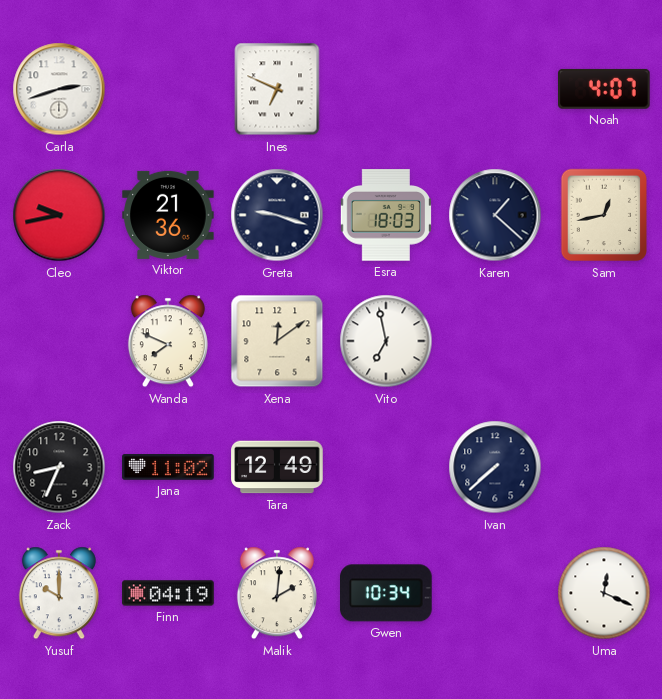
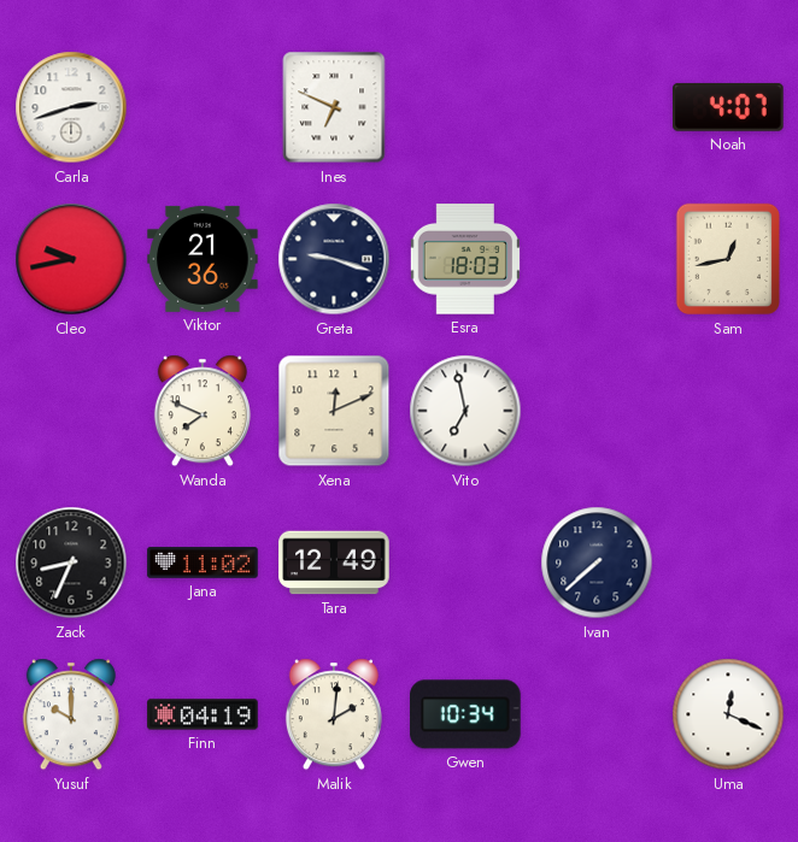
Karen: 1:22 -> none
Xena: 12:09 -> 12:11
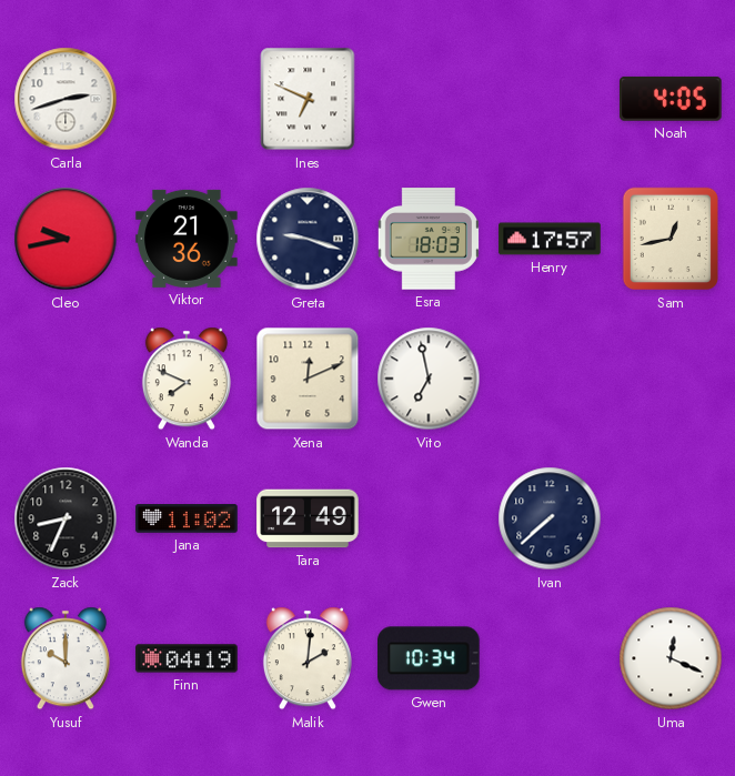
Noah: 4:07 -> 4:05
Henry: none -> 17:57
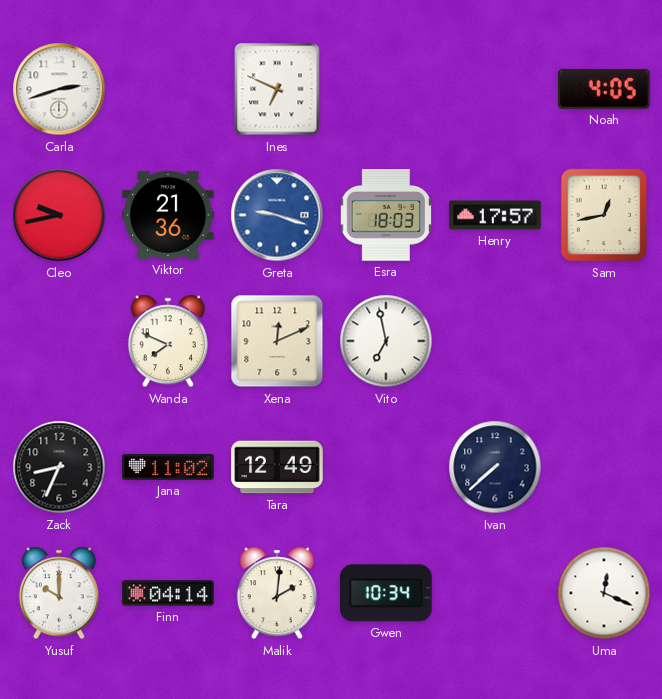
Greta dial: navy -> blue
Finn: 04:19 -> 04:14
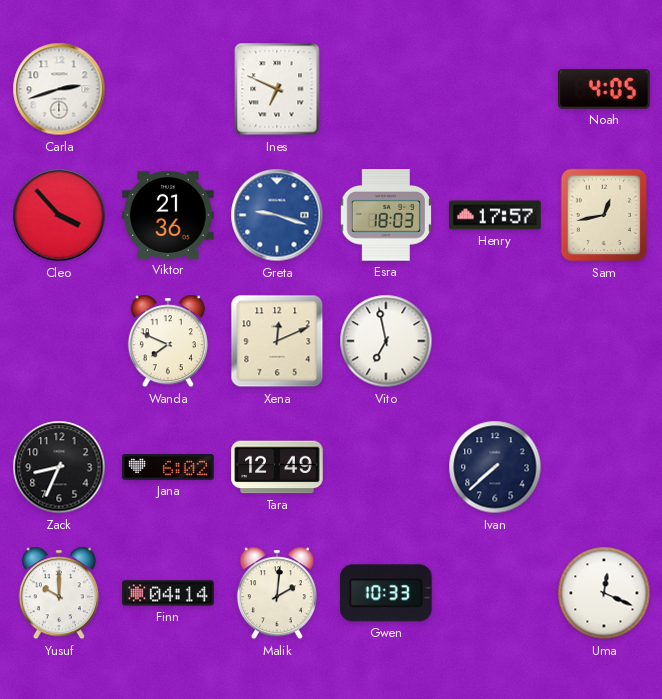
Cleo: 9:43 -> 3:53
Jana: 11:02 -> 6:02
Gwen: 10:34 -> 10:33
